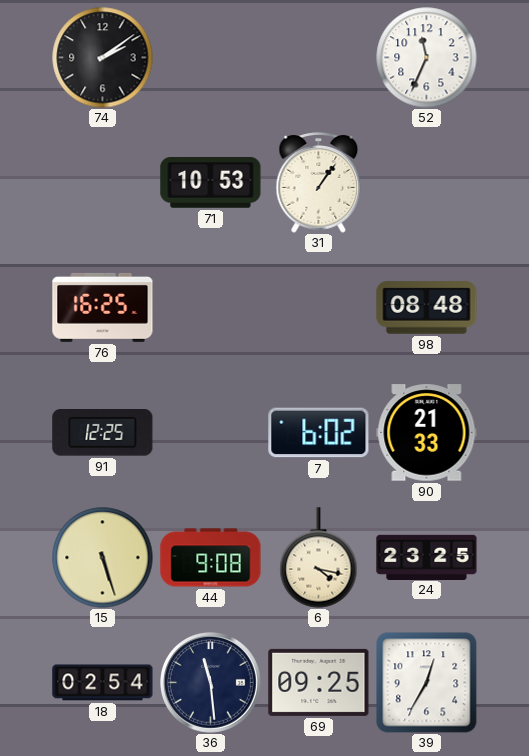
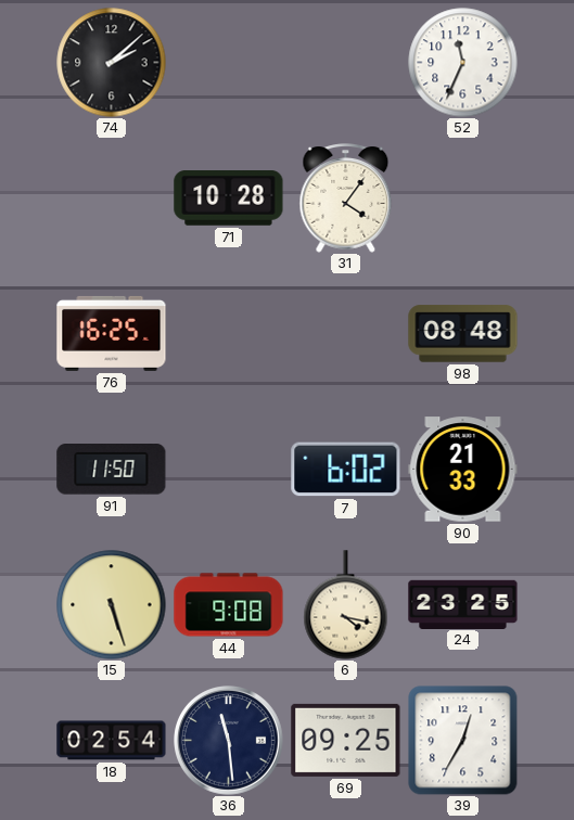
74: 2:09 -> 2:08
71: 10:53 -> 10:28
31: 1:06 -> 4:06
91: 12:25 -> 11:50
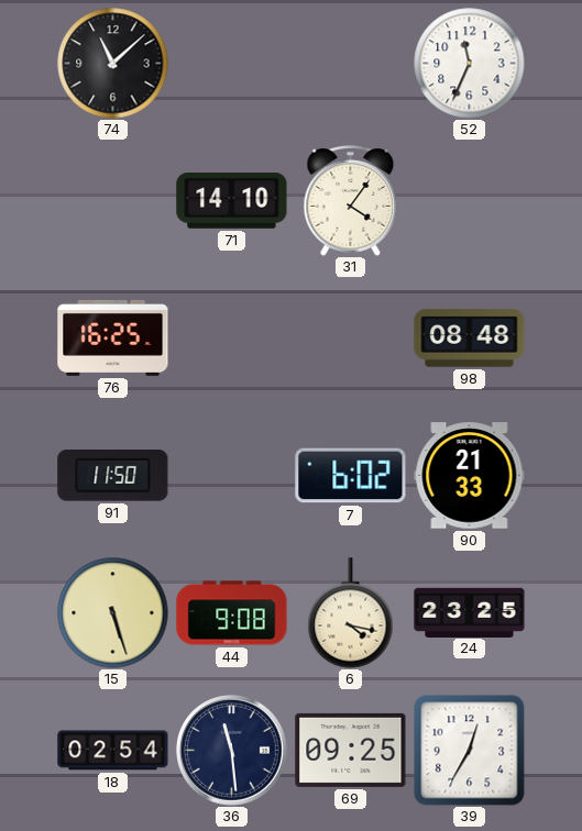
74: 2:08 -> 11:08
71: 10:28 -> 14:10
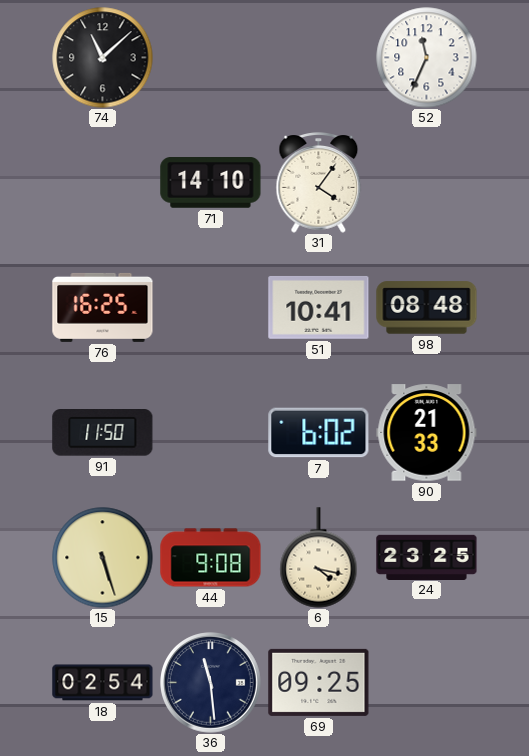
51: none -> 10:41
39: 12:35 -> none
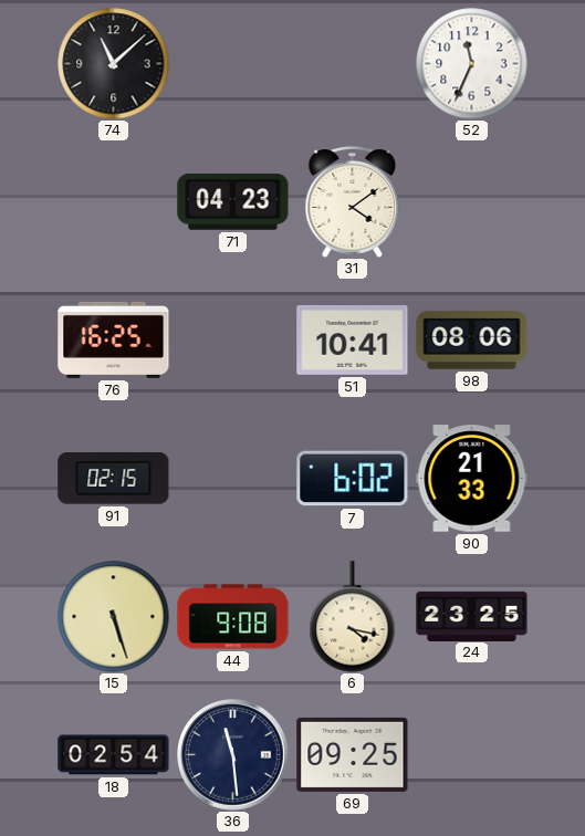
71: 14:10 -> 04:23
31: 4:06 -> 4:09
98: 08:48 -> 08:06
91: 11:50 -> 02:15
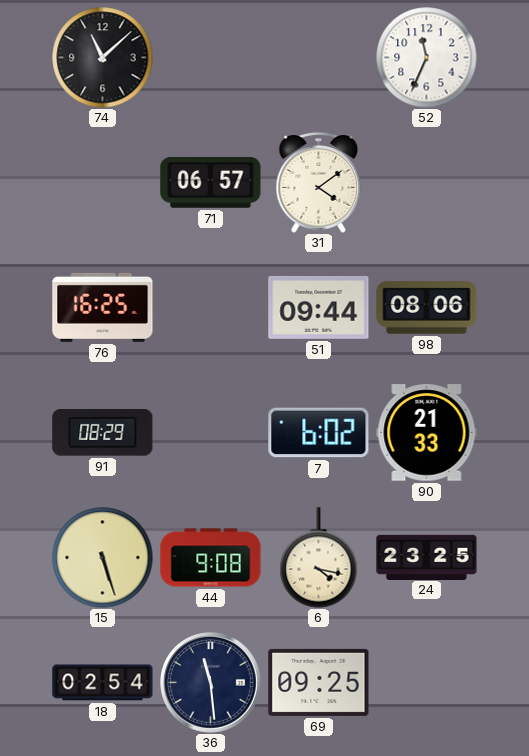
71: 04:23 -> 06:57
51: 10:41 -> 09:44
91: 02:15 -> 08:29
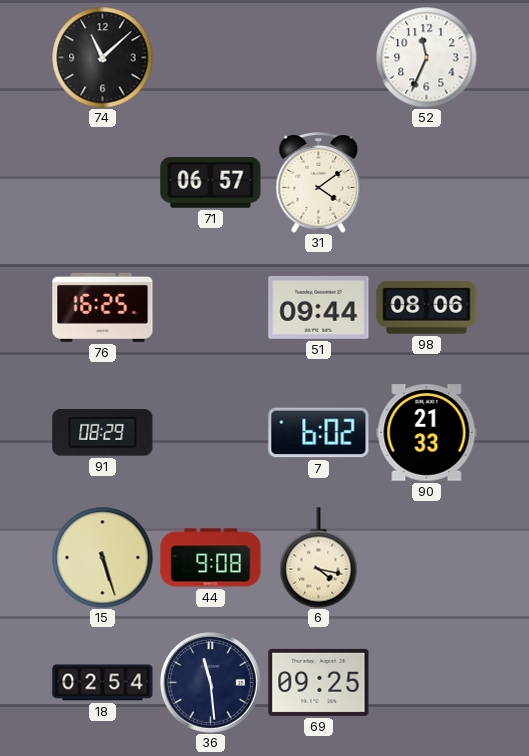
24: 23:25 -> none
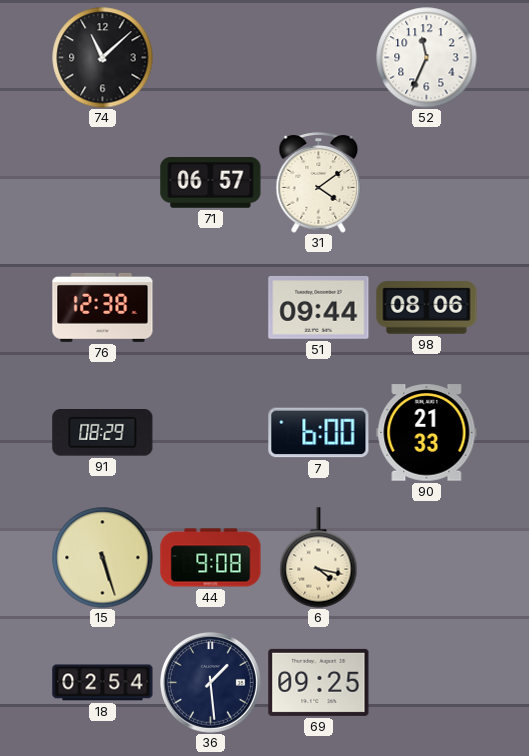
76: 16:25 -> 12:38
7: 6:02 -> 6:00
36: 11:29 -> 1:29
